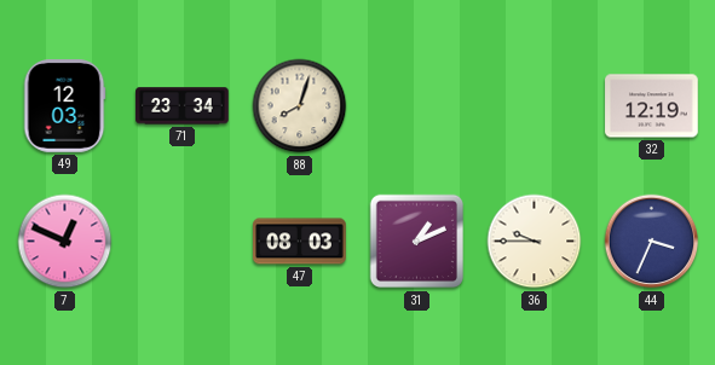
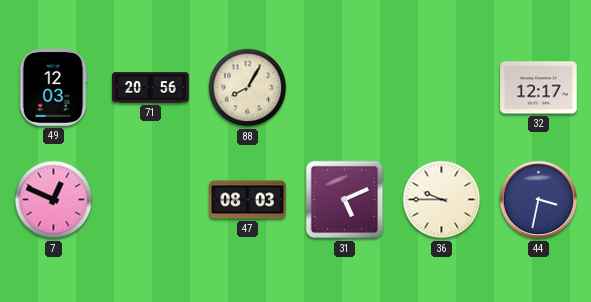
71: 23:34 -> 20:56
88: 8:03 -> 8:05
32: 12:19 -> 12:17
31: 1:11 -> 5:11
44: 3:34 -> 3:32
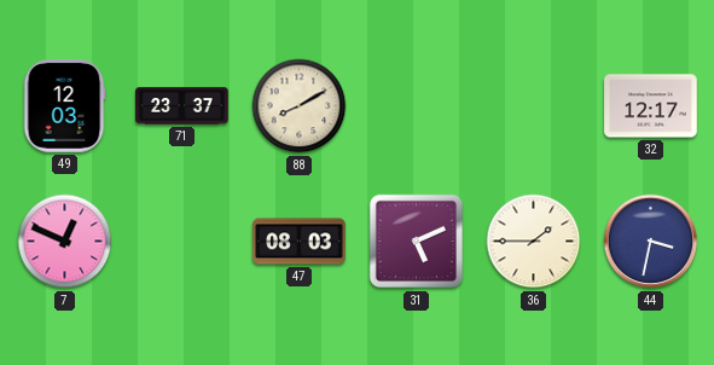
71: 20:56 -> 23:37
88: 8:05 -> 8:10
36: 9:45 -> 1:45
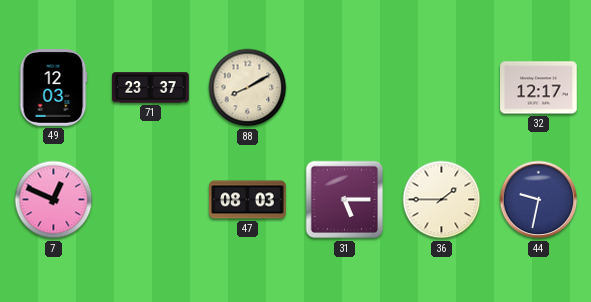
31: 5:11 -> 5:15
44: 3:32 -> 9:32
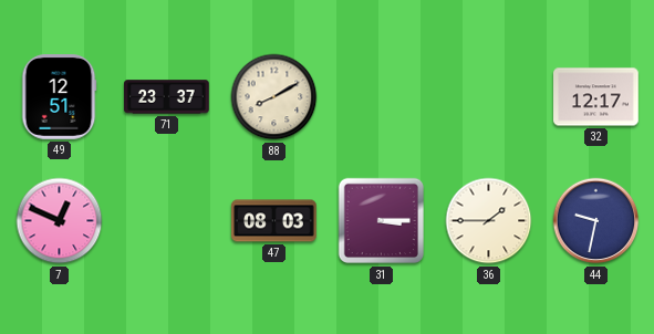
49: 12:03 -> 12:51
31: 5:15 -> 3:15
